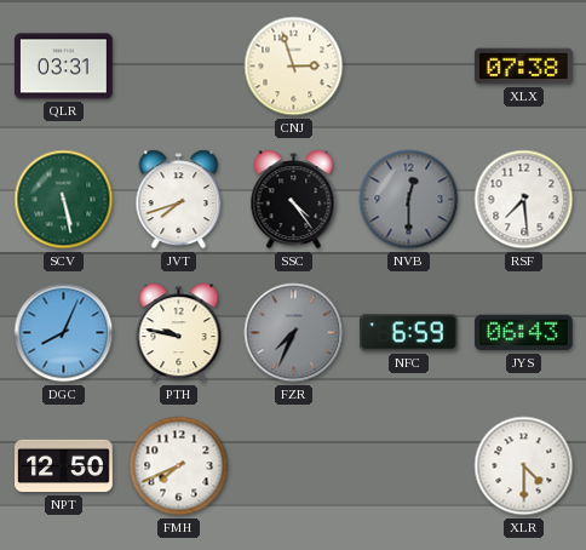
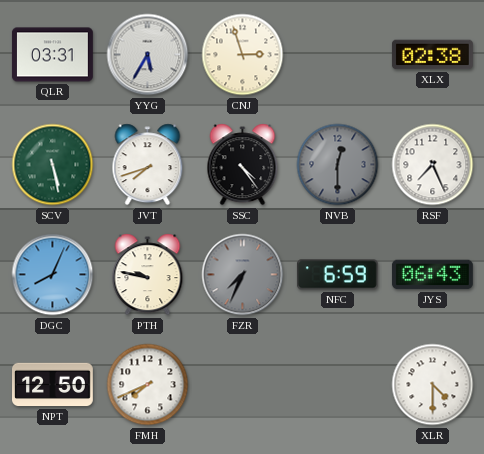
YYG: none -> 5:35
XLX: 07:38 -> 02:38
RSF: 7:29 -> 7:26
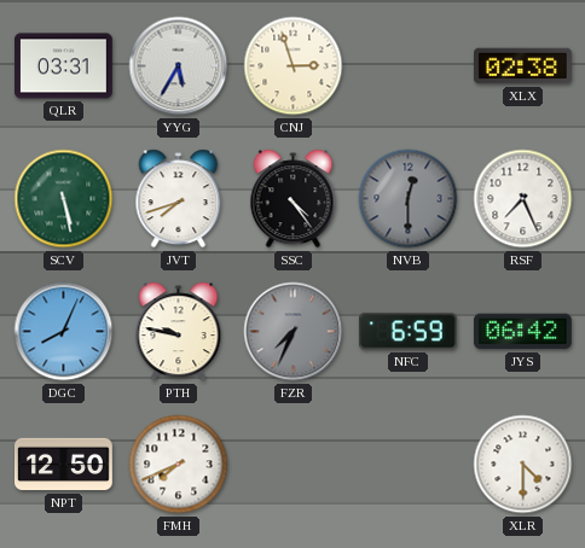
JYS: 06:43 -> 06:42
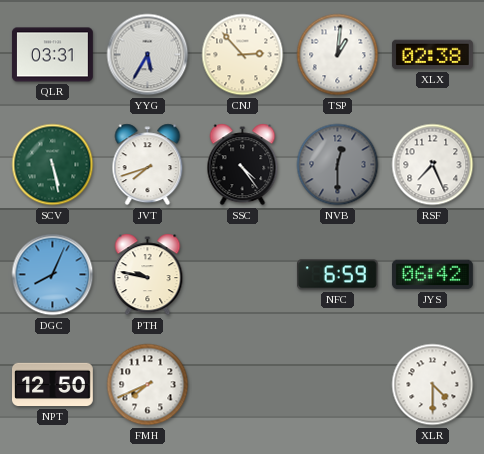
CNJ: 2:57 -> 2:53
TSP: none -> 1:01
FZR: 7:34 -> none
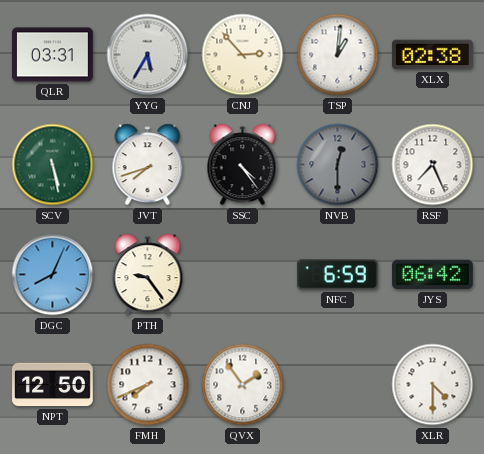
PTH: 9:47 -> 9:24
QVX: none -> 1:54
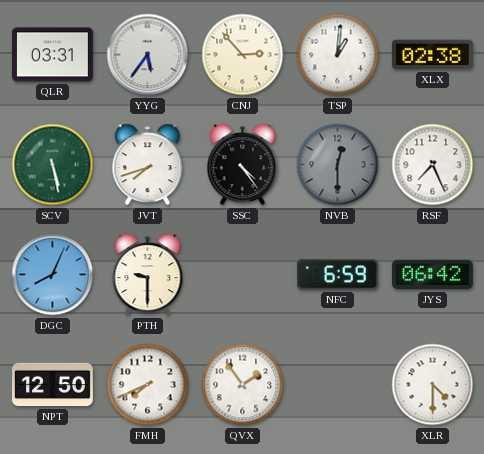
YYG: 5:35 -> 5:36
PTH: 9:24 -> 9:30
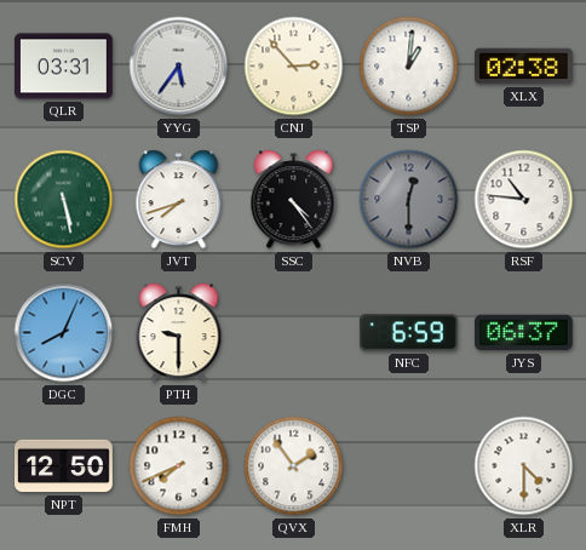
RSF: 7:26 -> 10:46
JYS: 06:42 -> 06:37
